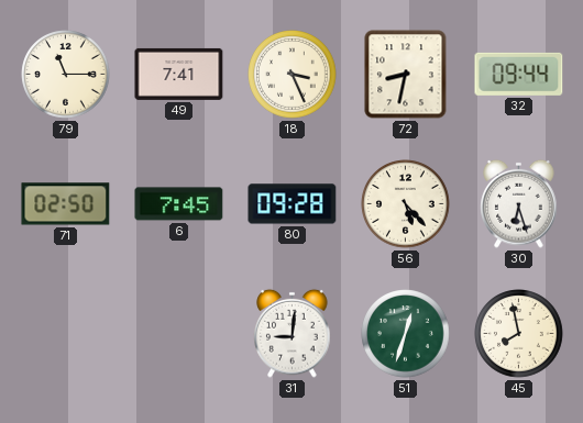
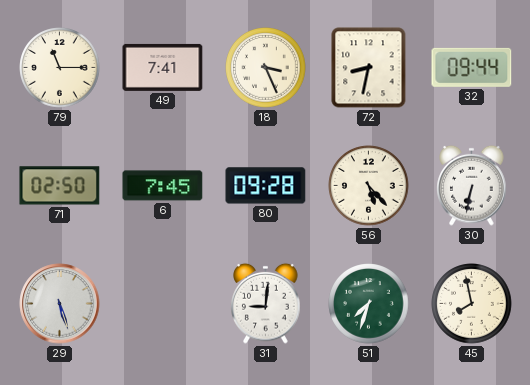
30: 6:27 -> 6:32
29: none -> 5:27
51: 12:33 -> 7:33
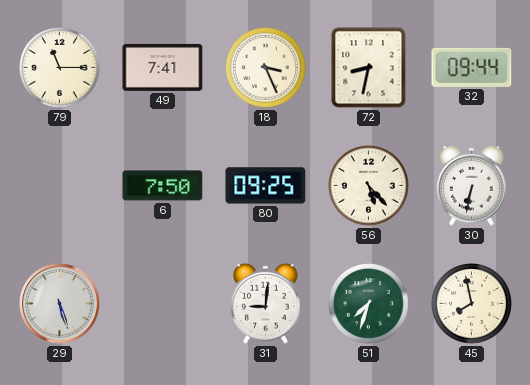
71: 02:50 -> none
6: 7:45 -> 7:50
80: 09:28 -> 09:25
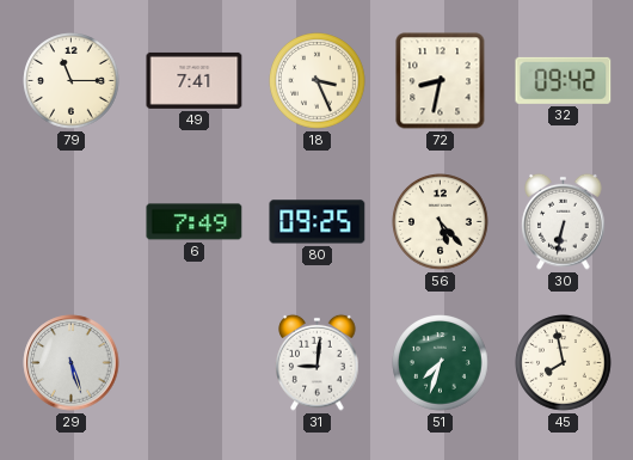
32: 09:44 -> 09:42
6: 7:50 -> 7:49
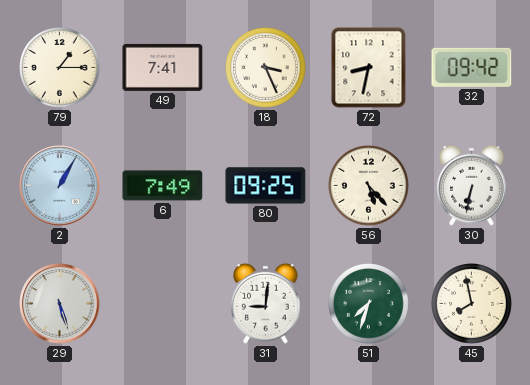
79: 11:15 -> 1:15
2: none -> 1:05
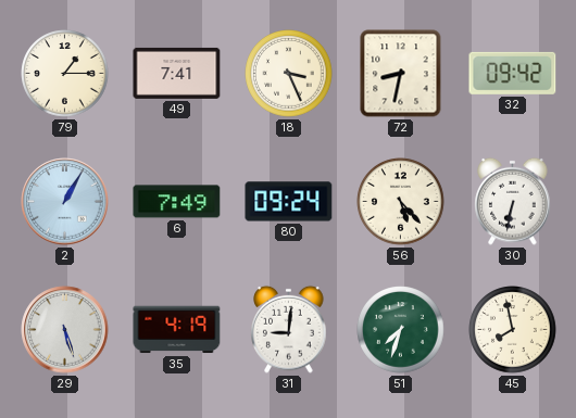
80: 09:25 -> 09:24
35: none -> 4:19
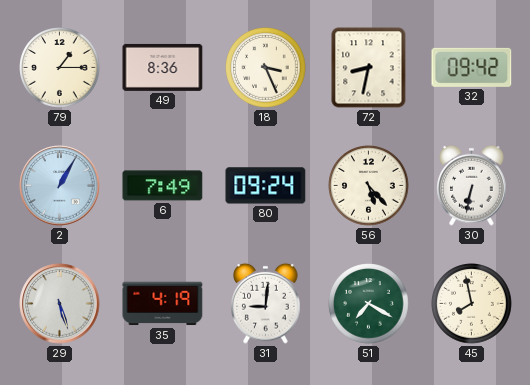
49: 7:41 -> 8:36
51: 7:33 -> 7:20
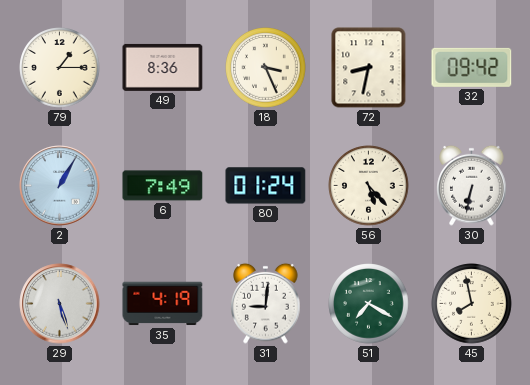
80: 09:24 -> 01:24
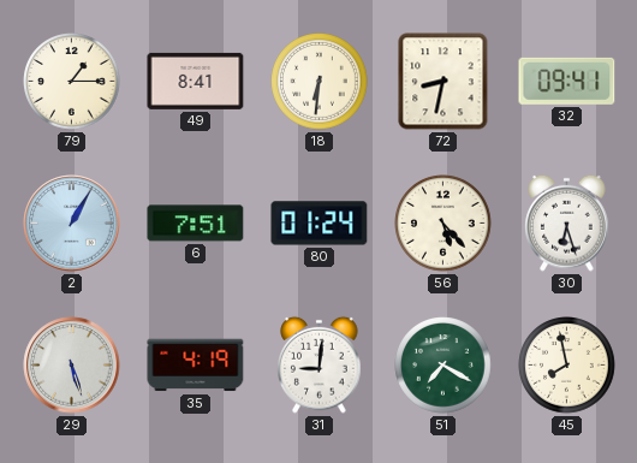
49: 8:36 -> 8:41
18: 3:26 -> 6:31
32: 09:42 -> 09:41
6: 7:49 -> 7:51
30: 6:32 -> 6:27
